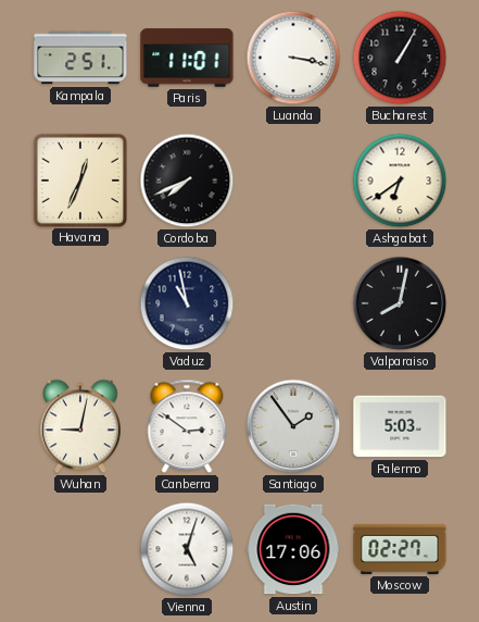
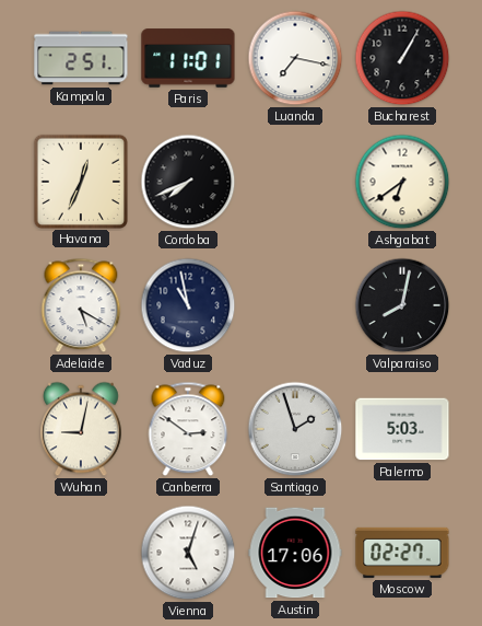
Luanda: 3:17 -> 7:17
Adelaide: none -> 5:20
Santiago: 1:54 -> 1:57
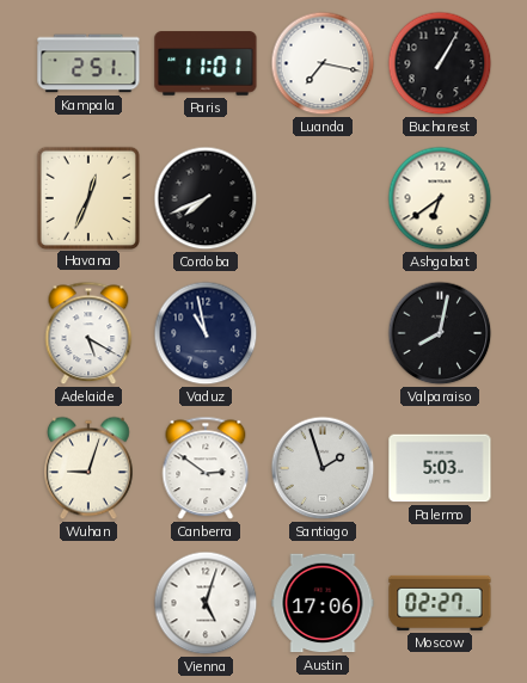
Wuhan: 9:02 -> 9:03
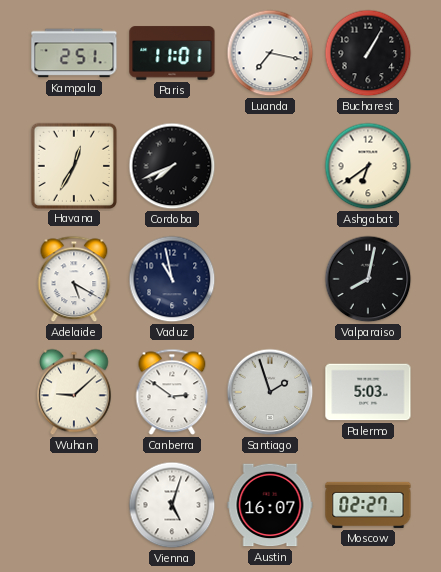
Havana: 12:34 -> 12:35
Wuhan: 9:03 -> 9:08
Austin: 17:06 -> 16:07
